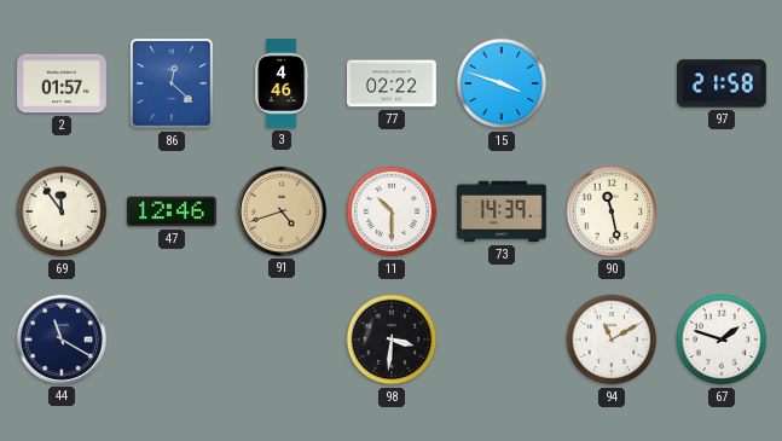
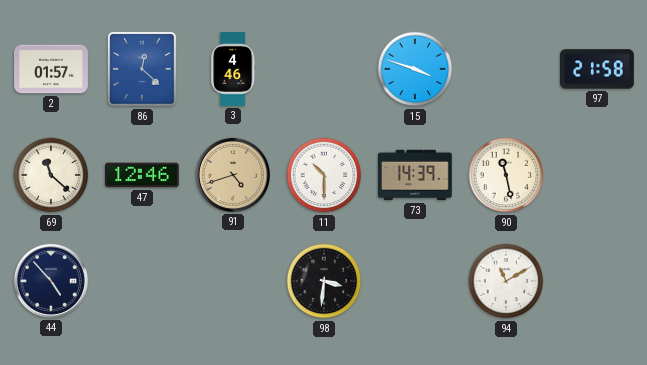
77: 02:22 -> none
69: 11:54 -> 11:22
44: 11:20 -> 4:53
67: 1:48 -> none
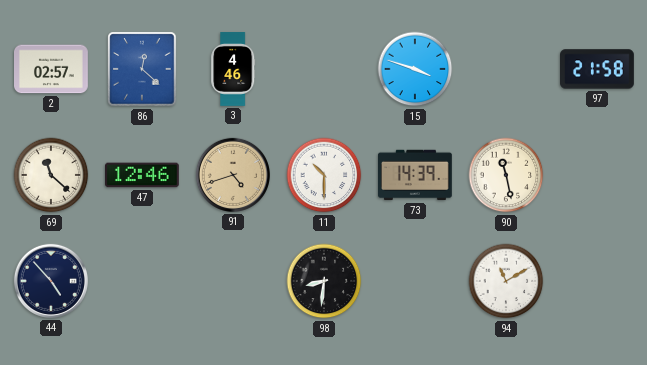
2: 01:57 -> 02:57
98: 3:31 -> 8:31
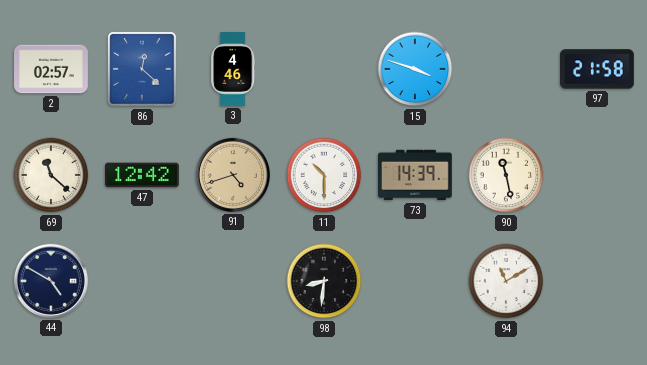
47: 12:46 -> 12:42
44: 4:53 -> 4:50
